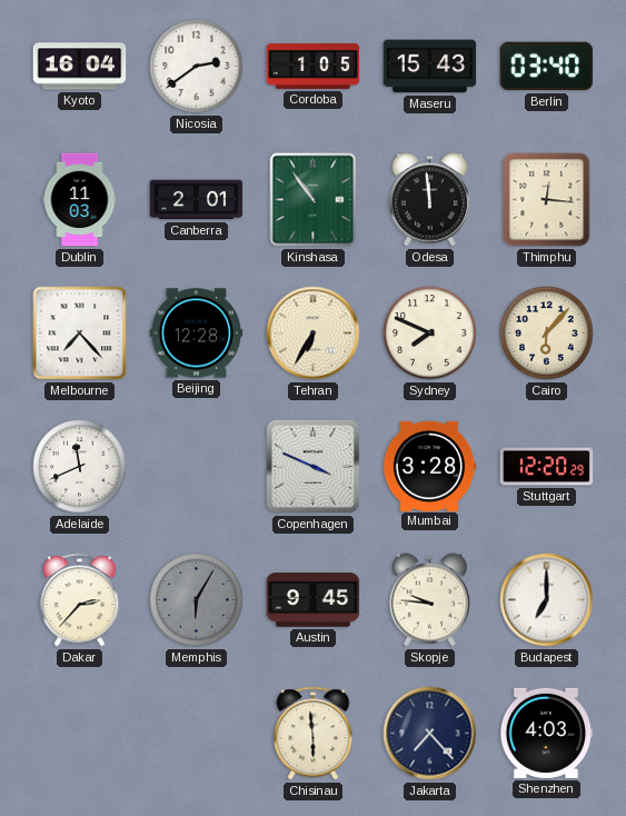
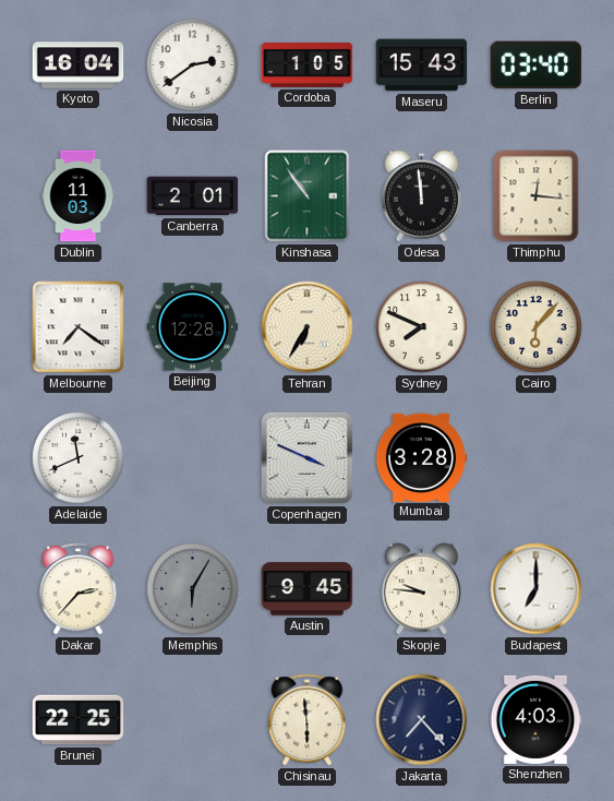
Melbourne: 7:23 -> 7:21
Stuttgart: 12:20 -> none
Brunei: none -> 22:25
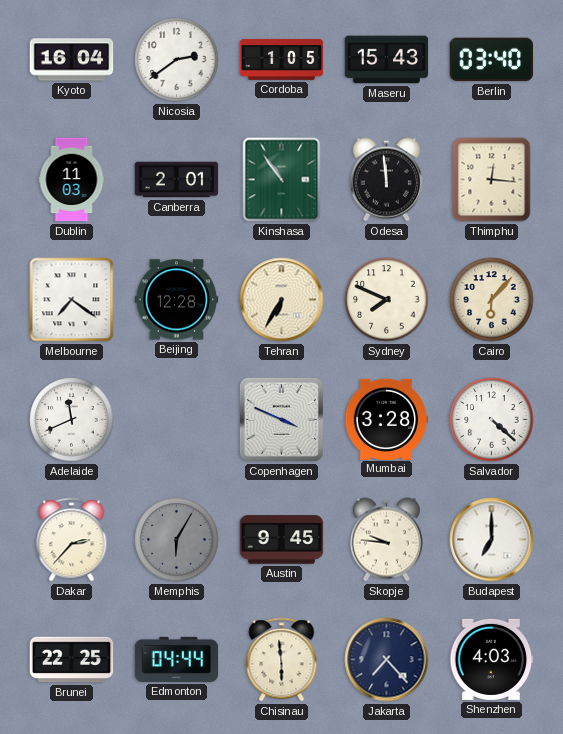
Salvador: none -> 4:22
Edmonton: none -> 04:44
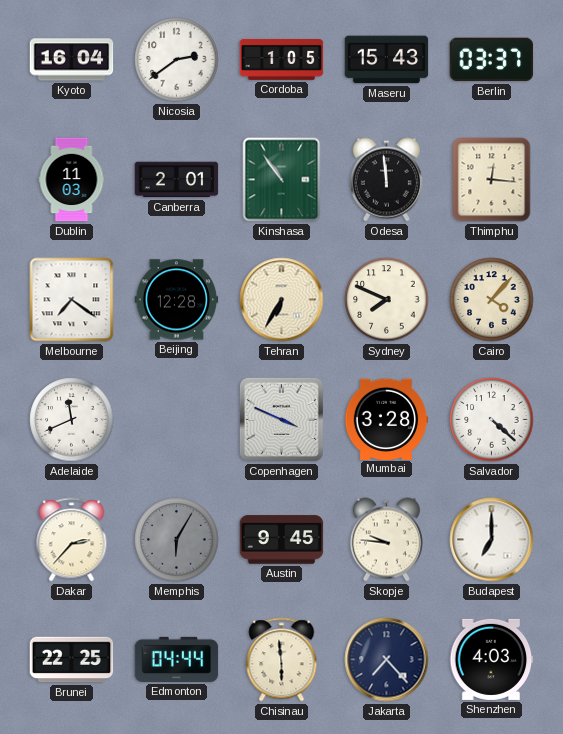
Berlin: 03:40 -> 03:37
Cairo: 6:07 -> 4:07
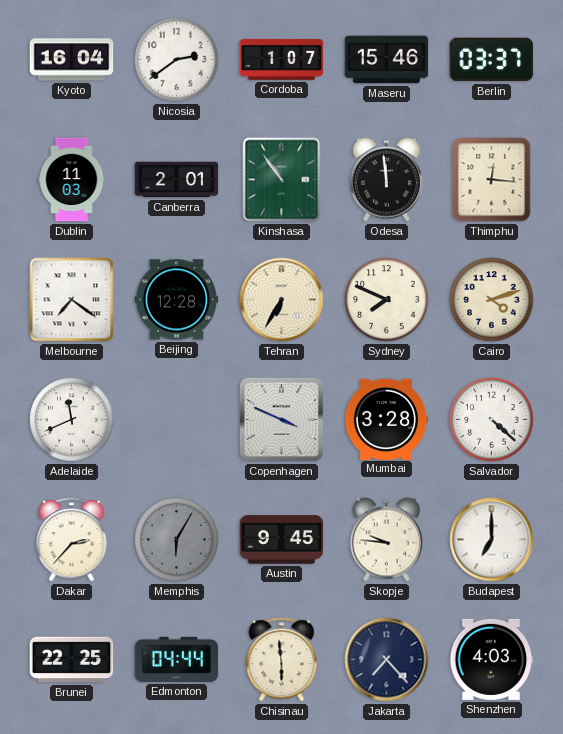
Cordoba: 1:05 -> 1:07
Maseru: 15:43 -> 15:46
Cairo: 4:07 -> 4:12
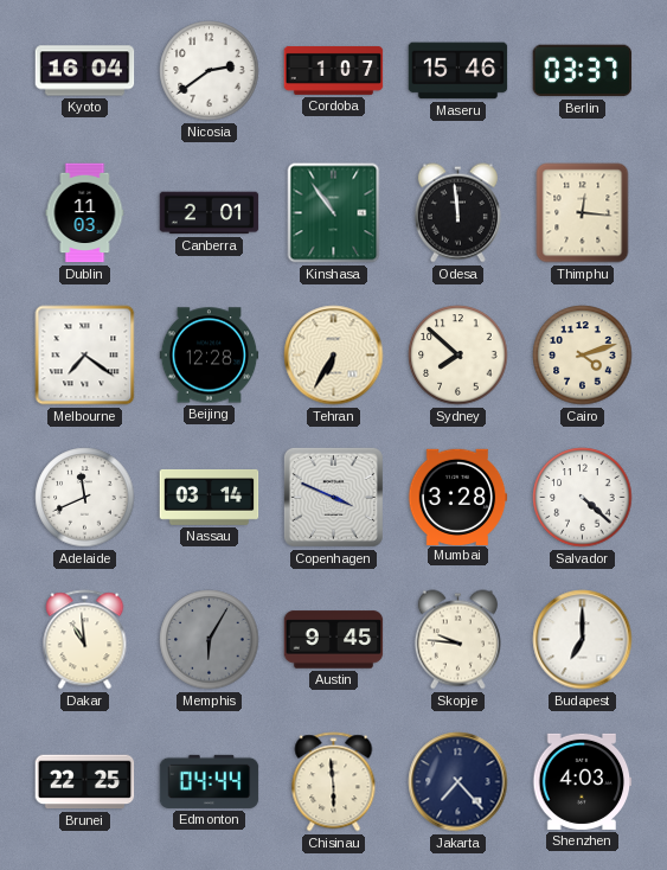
Sydney: 7:49 -> 7:52
Nassau: none -> 03:14
Dakar: 2:37 -> 10:59
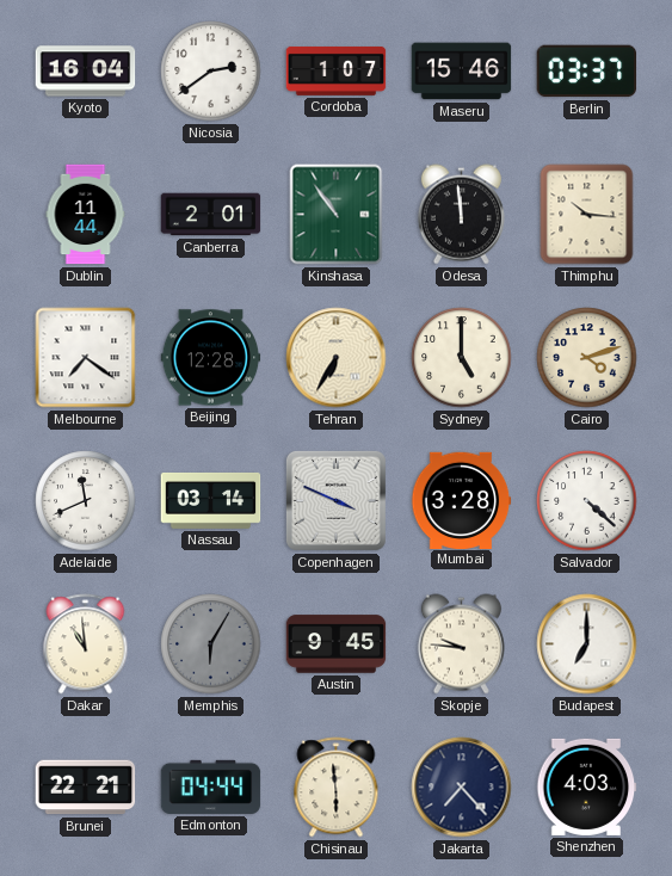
Dublin: 11:03 -> 11:44
Thimphu: 12:16 -> 10:16
Sydney: 7:52 -> 5:00
Brunei: 22:25 -> 22:21
